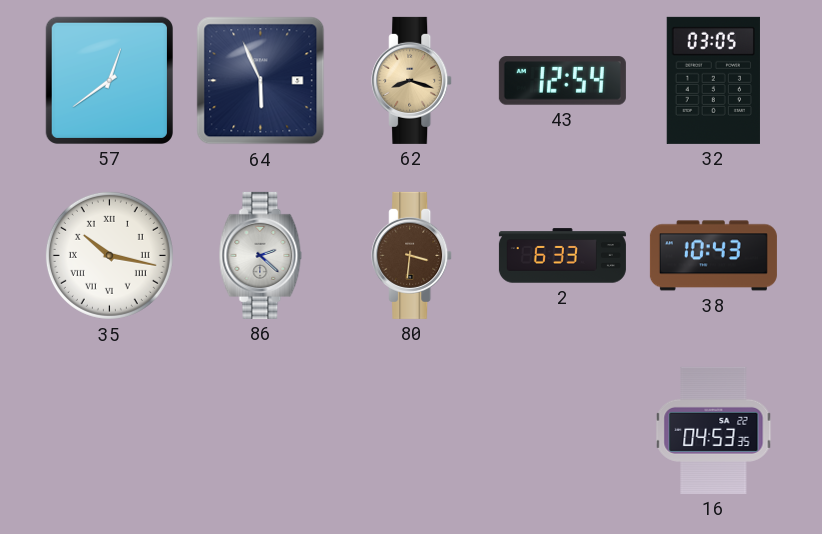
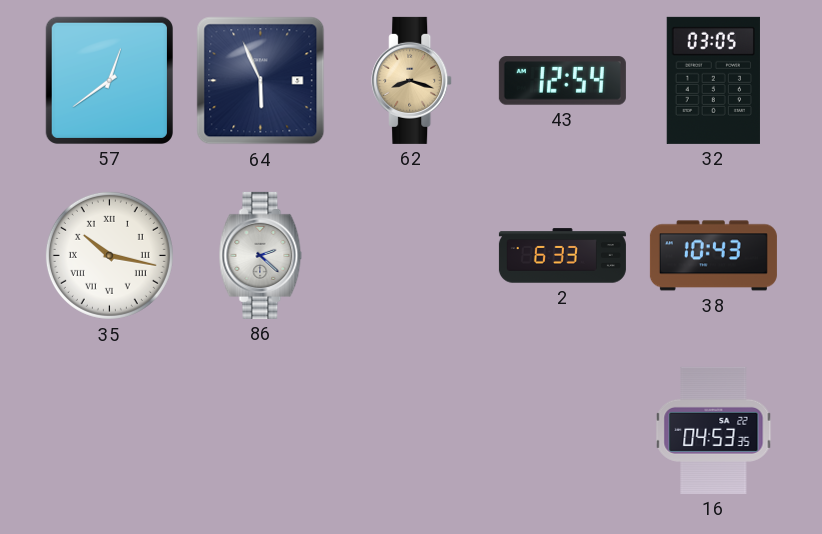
80: 3:31 -> none
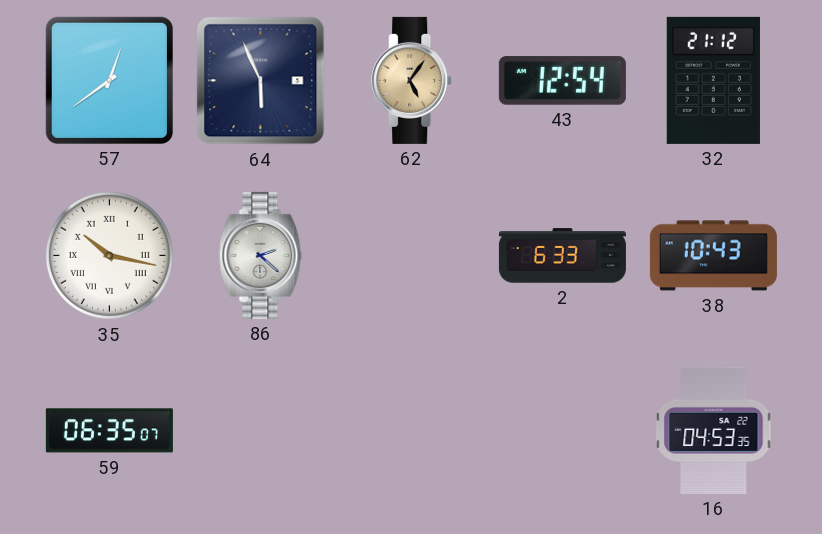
62: 8:18 -> 5:06
32: 03:05 -> 21:12
59: none -> 06:35
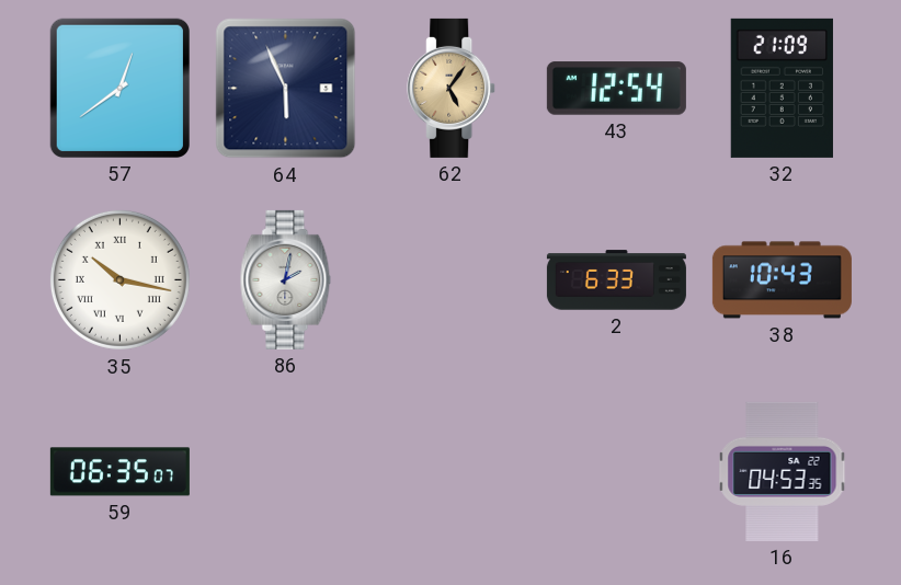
32: 21:12 -> 21:09
86: 2:22 -> 2:02
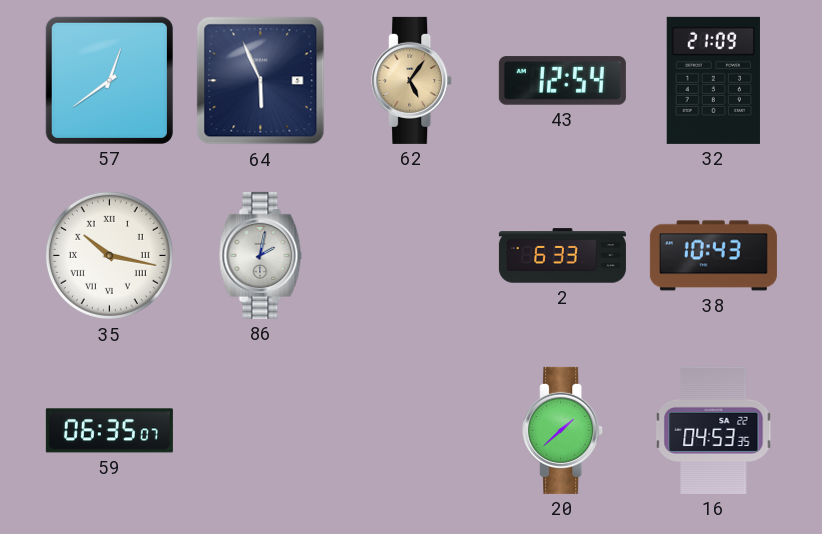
20: none -> 1:38
